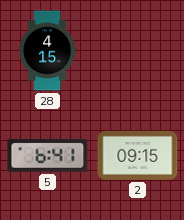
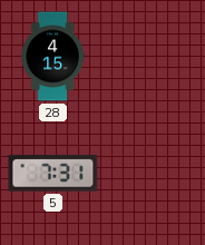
5: 6:41 -> 7:31
2: 09:15 -> none
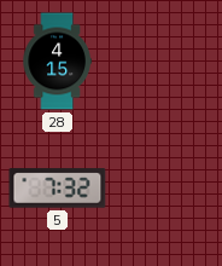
5: 7:31 -> 7:32
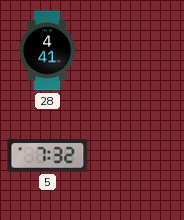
28: 4:15 -> 4:41
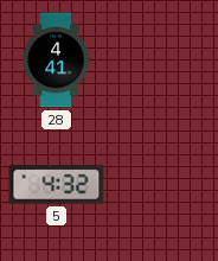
5: 7:32 -> 4:32
